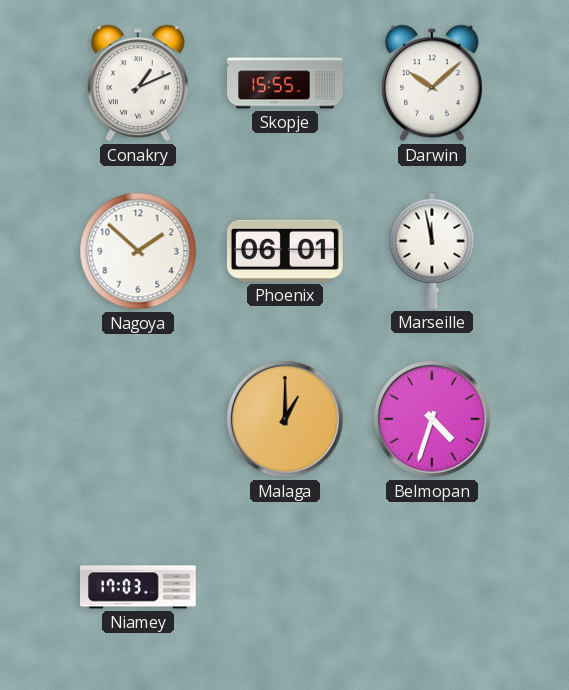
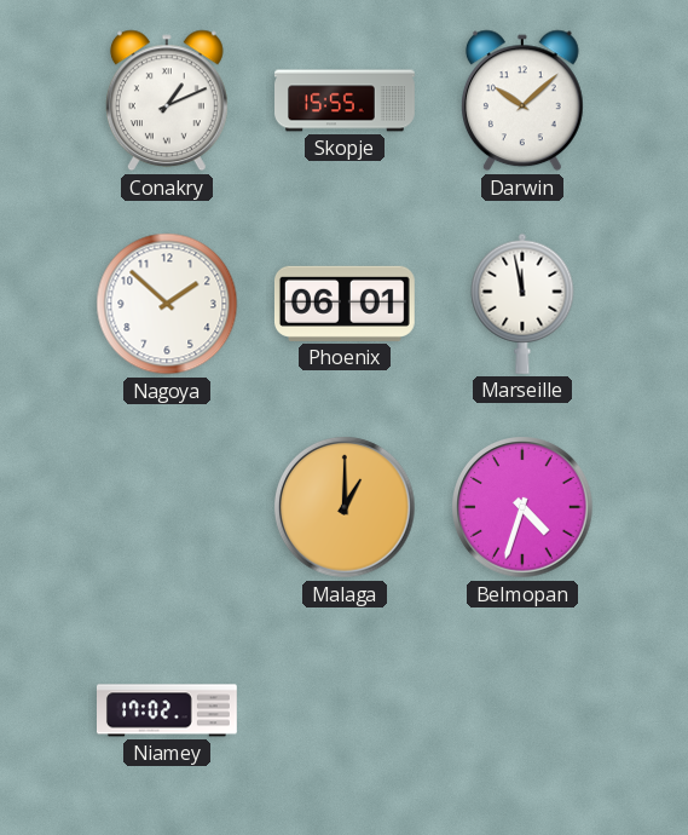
Niamey: 17:03 -> 17:02
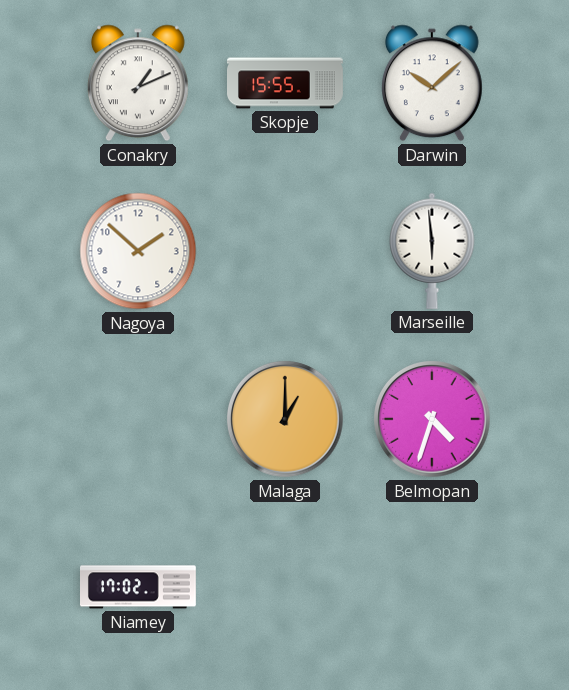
Phoenix: 06:01 -> none
Marseille: 11:58 -> 5:59
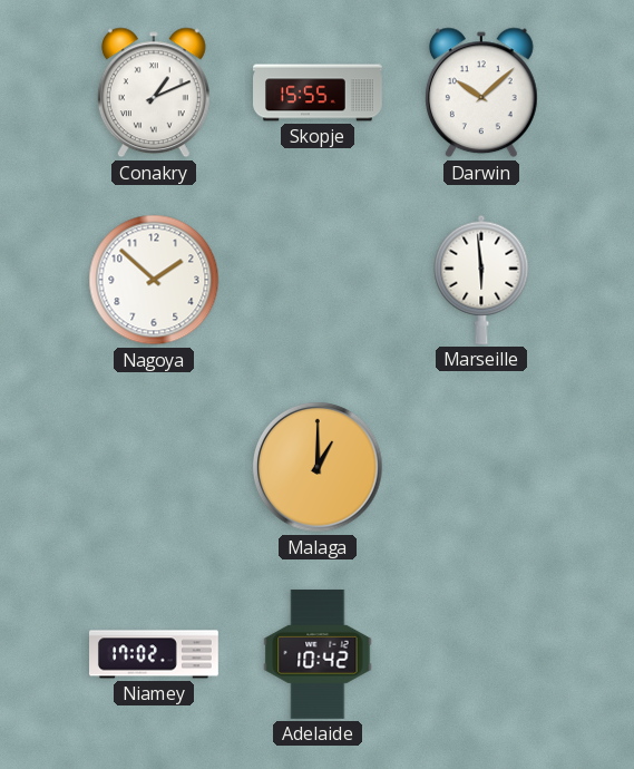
Belmopan: 4:33 -> none
Adelaide: none -> 10:42
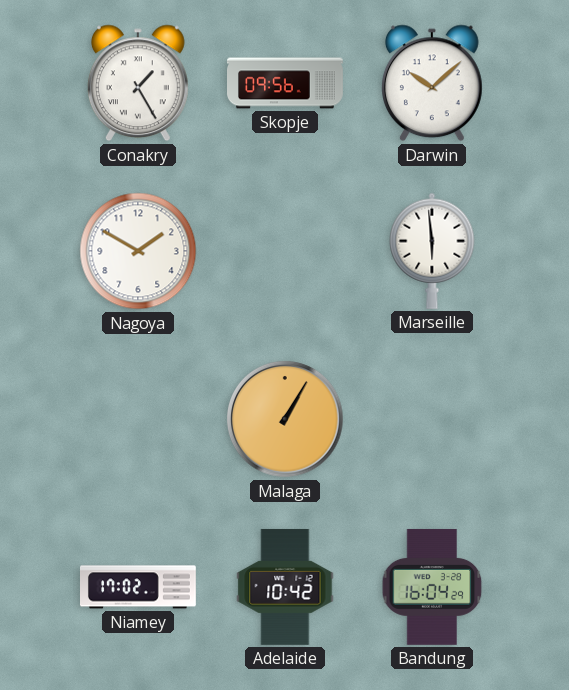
Conakry: 1:11 -> 1:25
Skopje: 15:55 -> 09:56
Nagoya: 1:52 -> 1:50
Malaga: 1:00 -> 1:05
Bandung: none -> 16:04
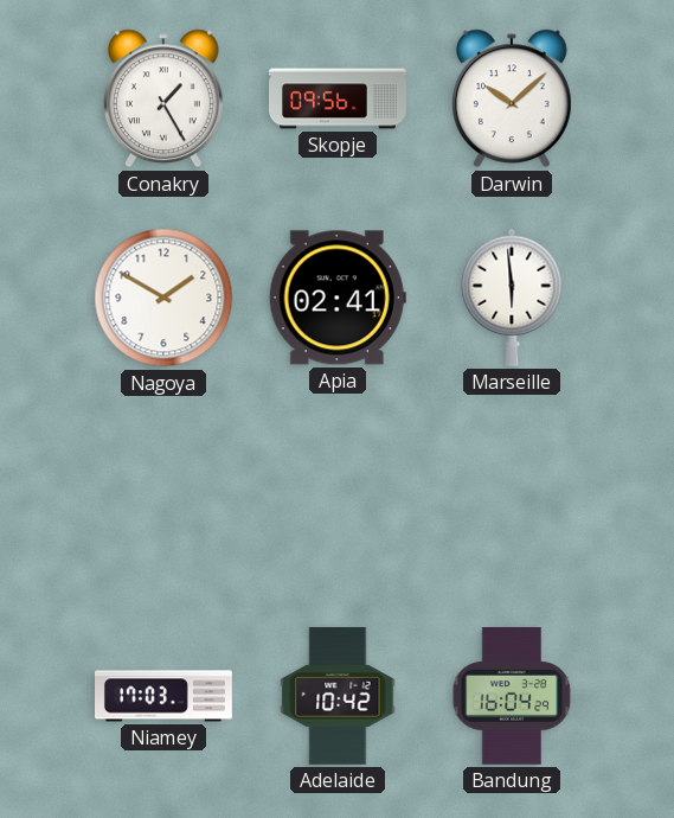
Apia: none -> 02:41
Malaga: 1:05 -> none
Niamey: 17:02 -> 17:03
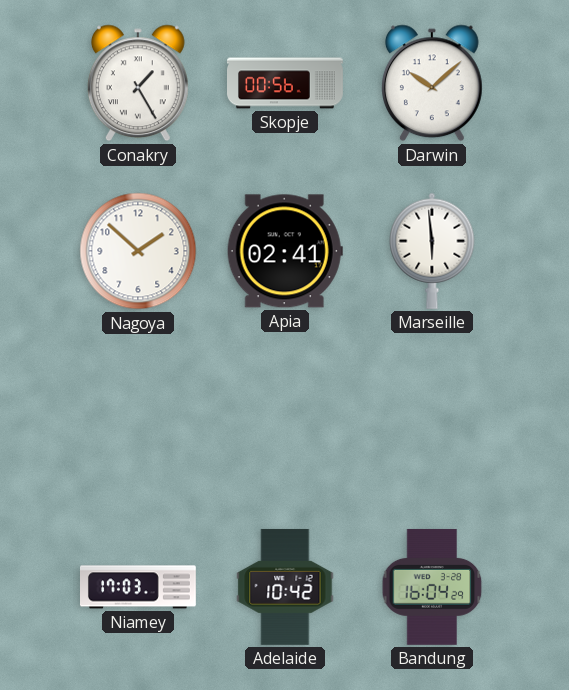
Skopje: 09:56 -> 00:56
Nagoya: 1:50 -> 1:52
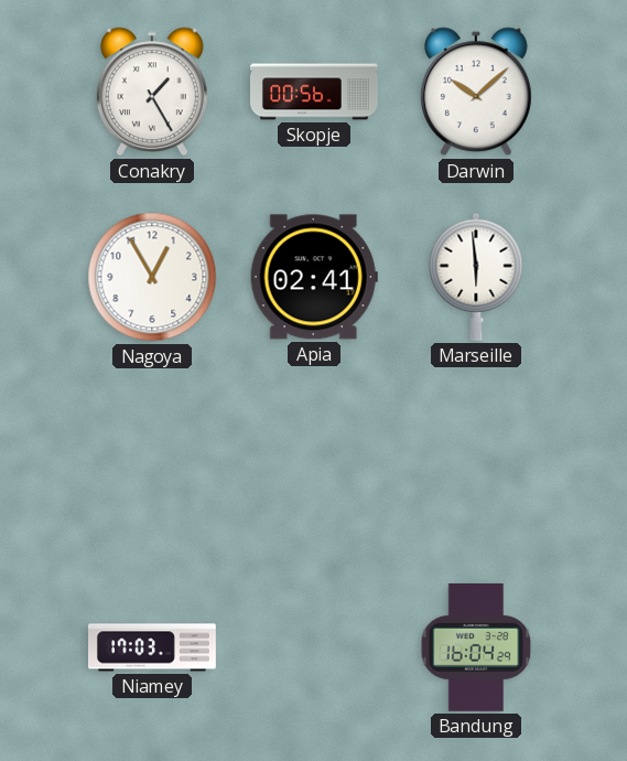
Nagoya: 1:52 -> 12:55
Adelaide: 10:42 -> none
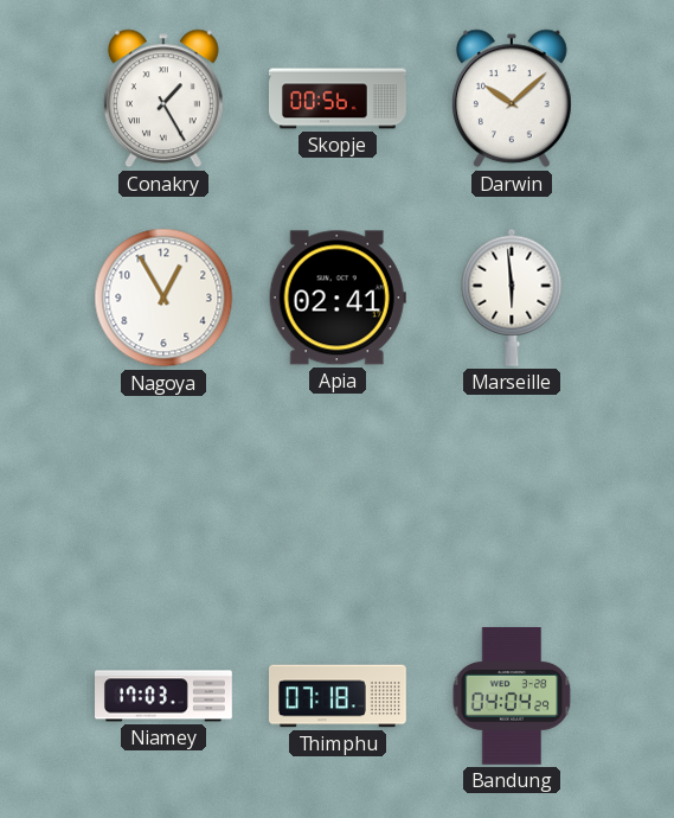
Thimphu: none -> 07:18
Bandung: 16:04 -> 04:04
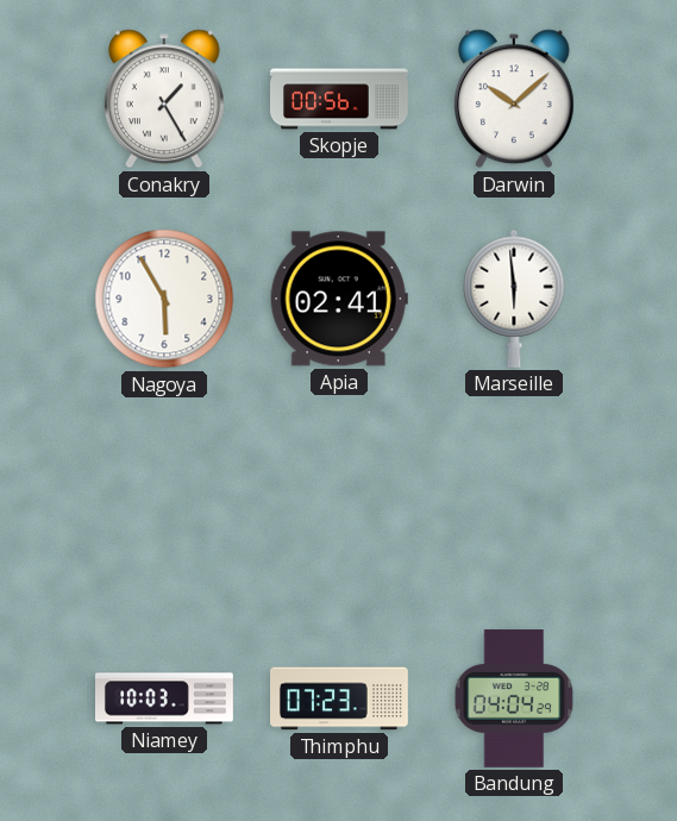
Nagoya: 12:55 -> 5:55
Niamey: 17:03 -> 10:03
Thimphu: 07:18 -> 07:23
